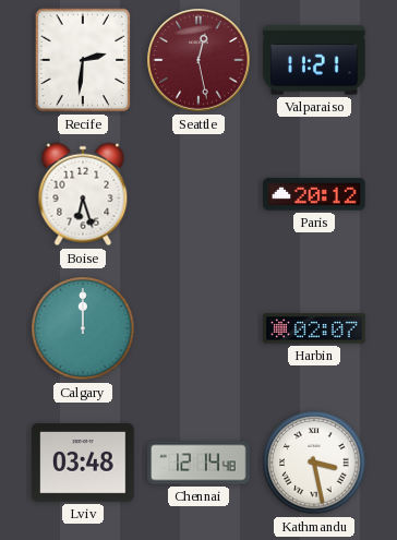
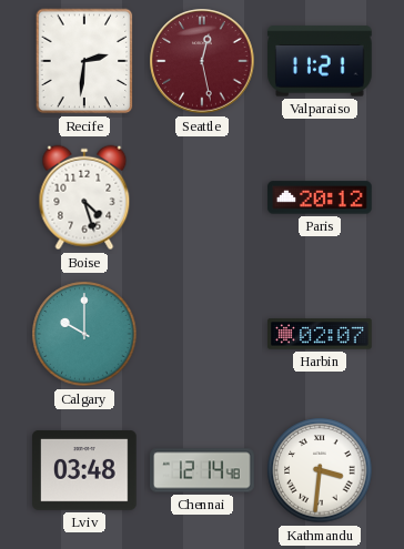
Boise: 6:27 -> 4:27
Calgary: 12:00 -> 10:00
Kathmandu: 3:28 -> 3:31
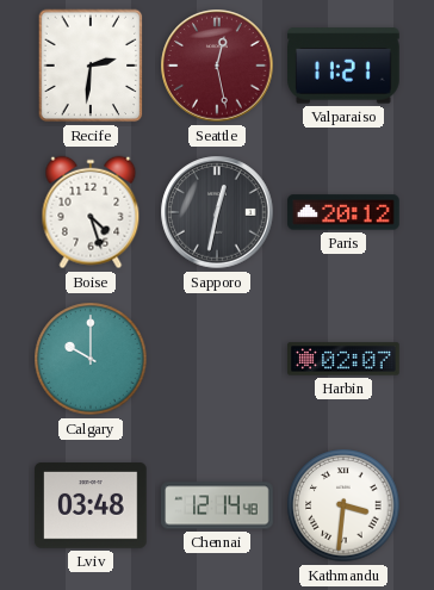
Sapporo: none -> 12:32
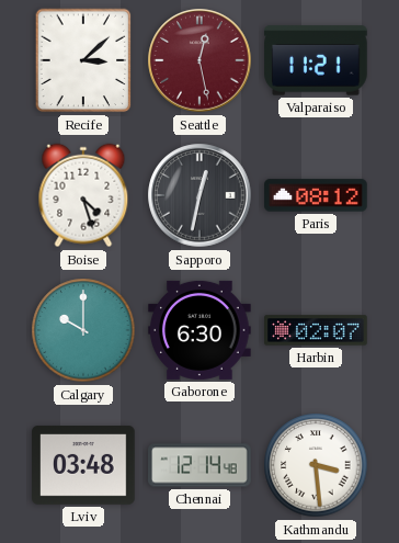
Recife: 2:31 -> 3:08
Paris: 20:12 -> 08:12
Gaborone: none -> 6:30
Kathmandu: 3:31 -> 3:29
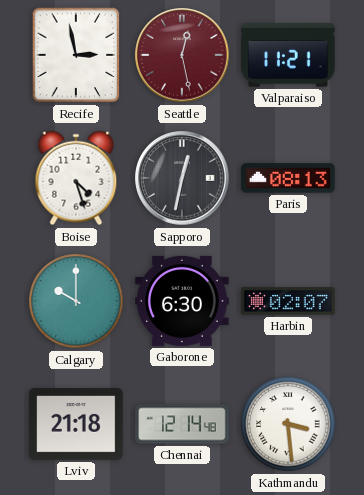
Recife: 3:08 -> 2:58
Paris: 08:12 -> 08:13
Lviv: 03:48 -> 21:18
